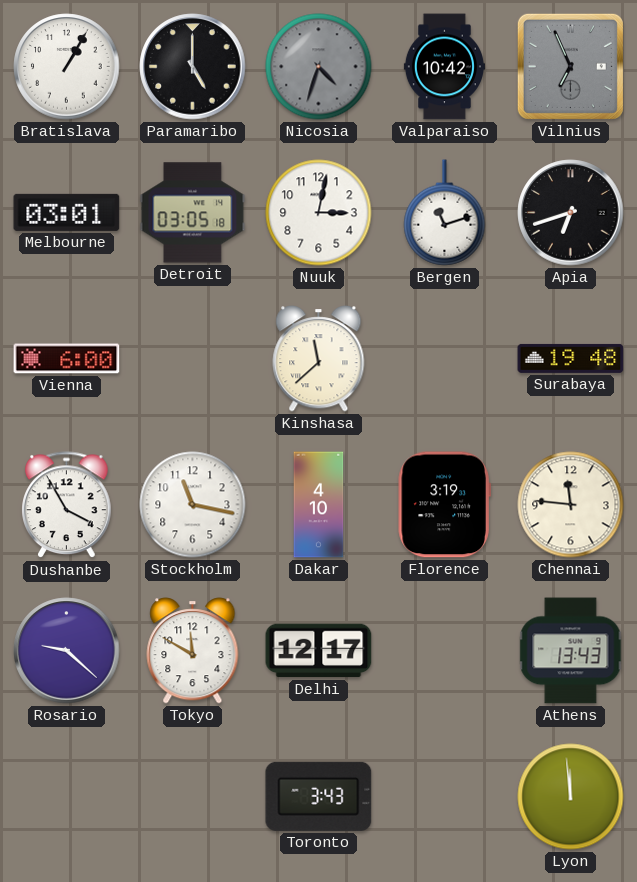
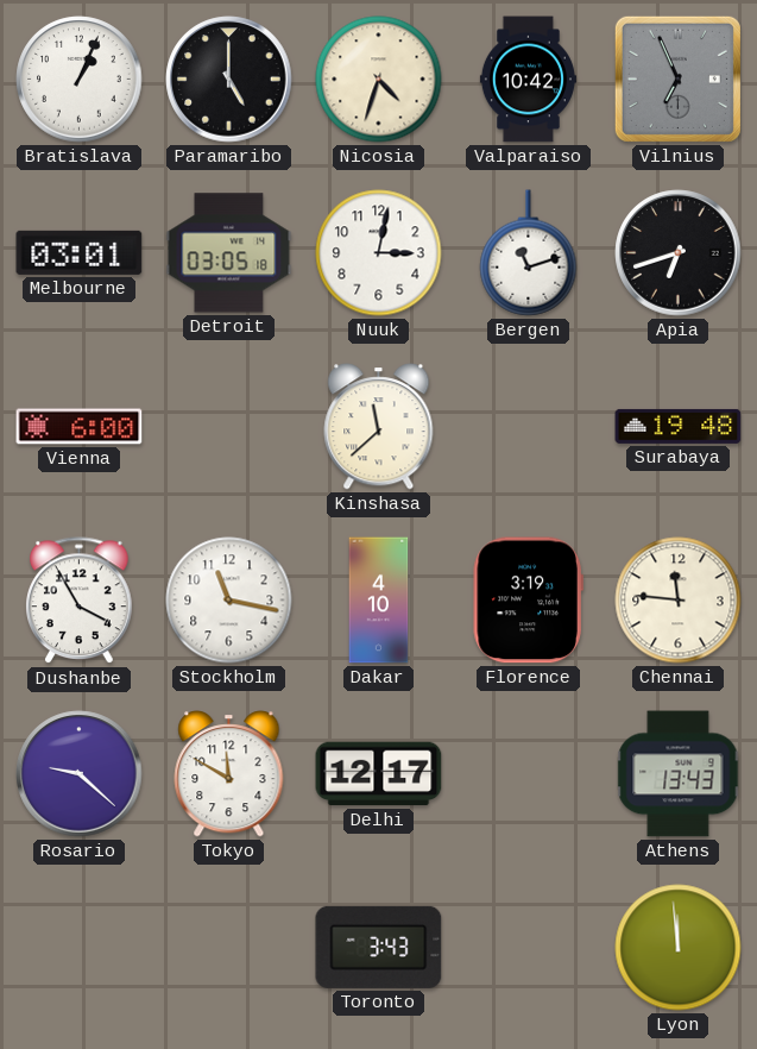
Bratislava: 1:05 -> 1:04
Nicosia dial: grey -> cream
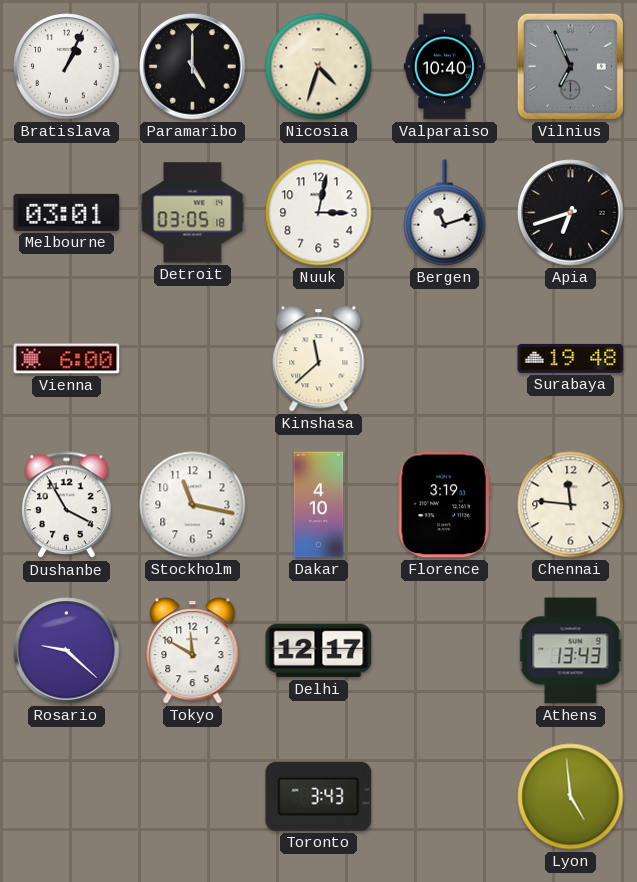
Valparaiso: 10:42 -> 10:40
Lyon: 11:59 -> 4:59
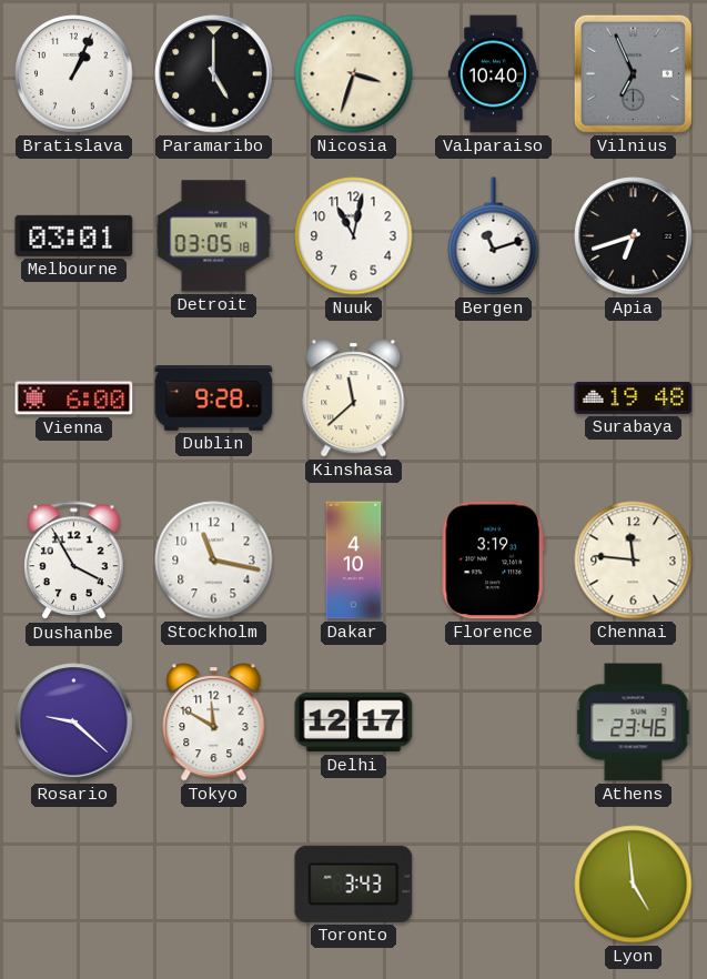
Nicosia: 4:33 -> 3:33
Nuuk: 3:02 -> 11:02
Dublin: none -> 9:28
Athens: 13:43 -> 23:46
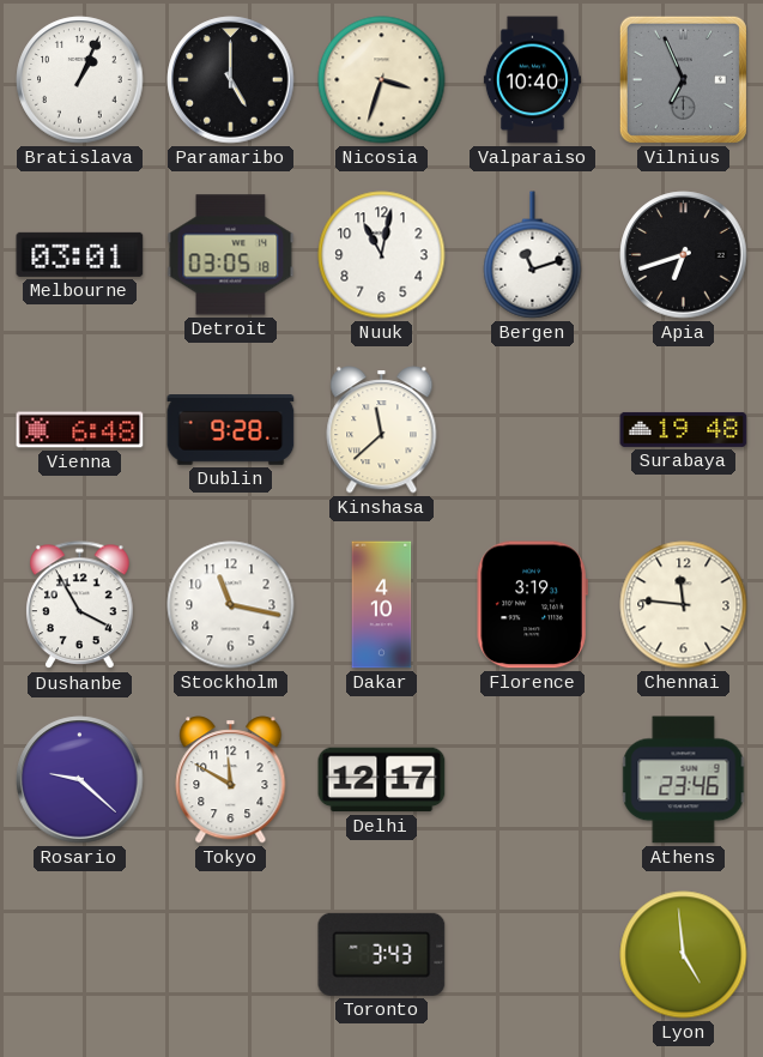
Vienna: 6:00 -> 6:48
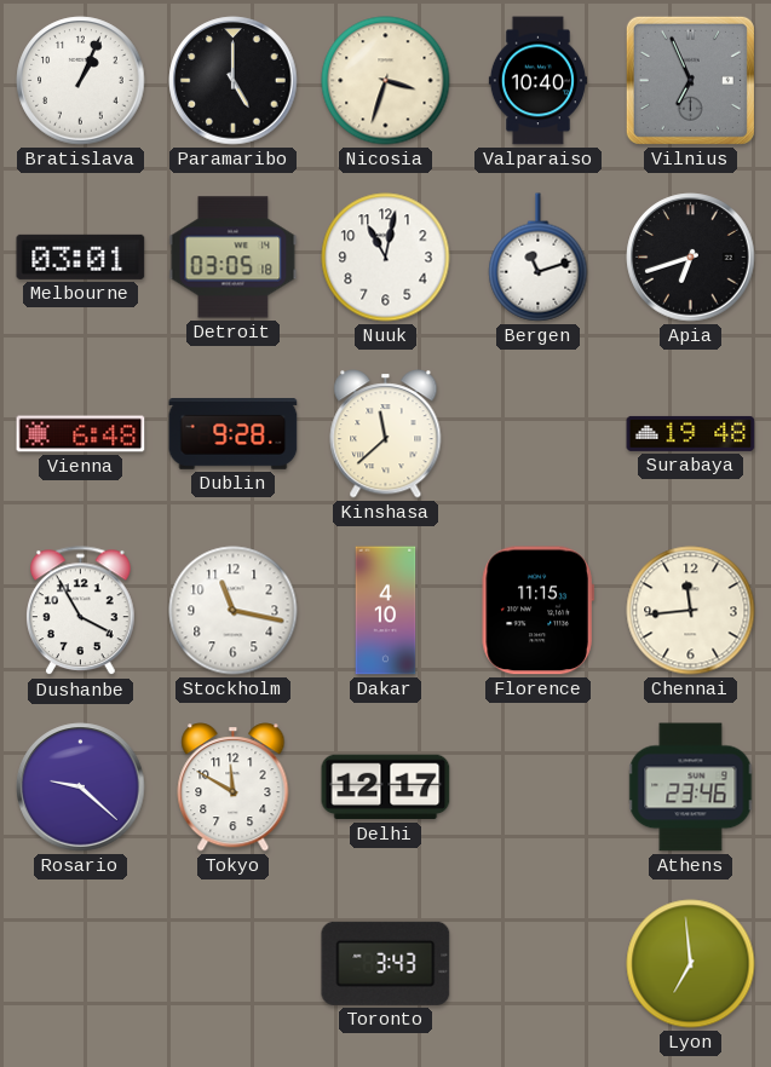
Florence: 3:19 -> 11:15
Chennai: 11:46 -> 11:44
Lyon: 4:59 -> 6:59
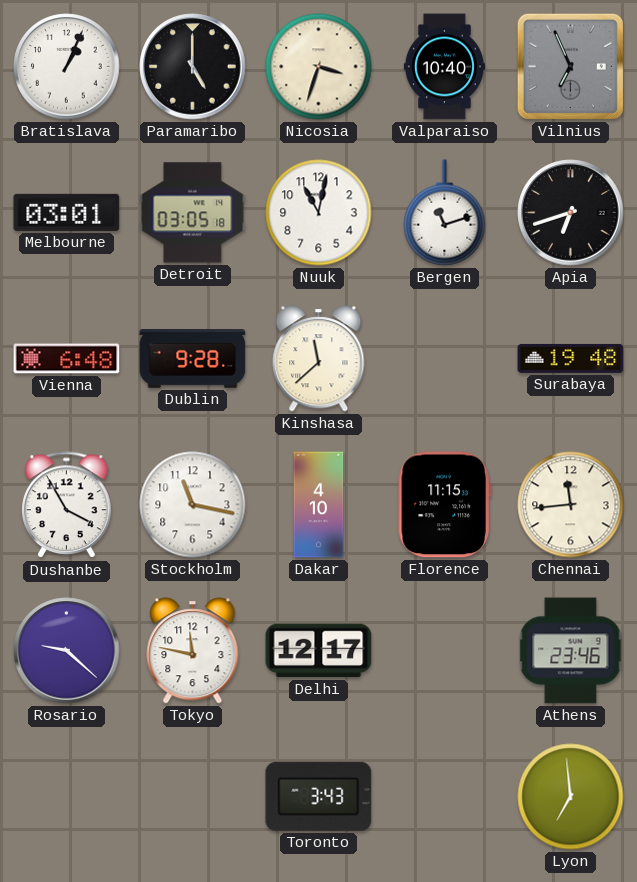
Tokyo: 11:50 -> 11:47
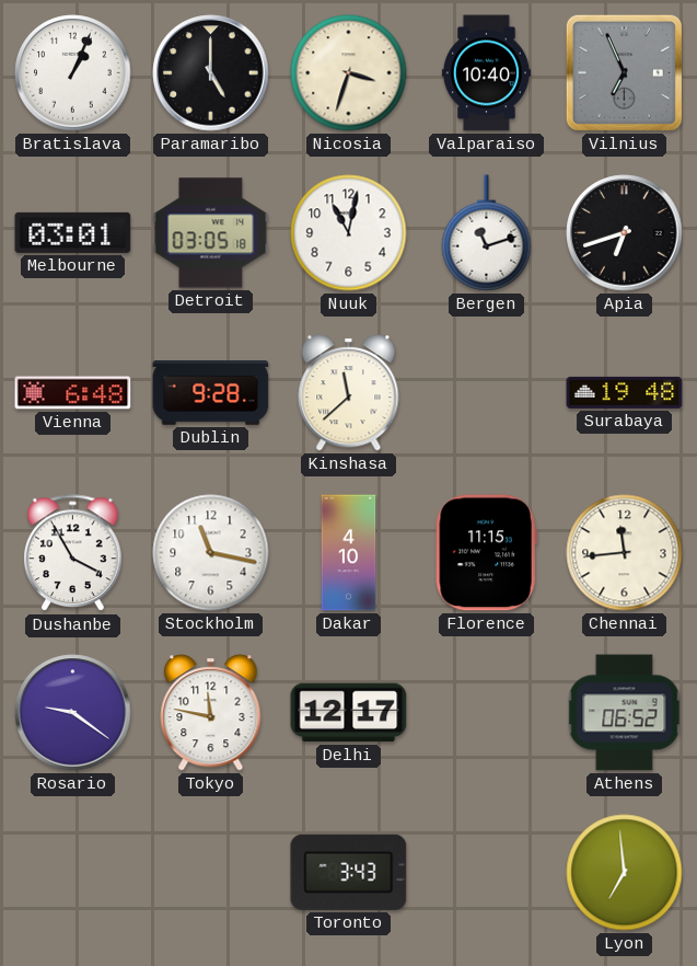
Rosario: 9:22 -> 9:21
Athens: 23:46 -> 06:52
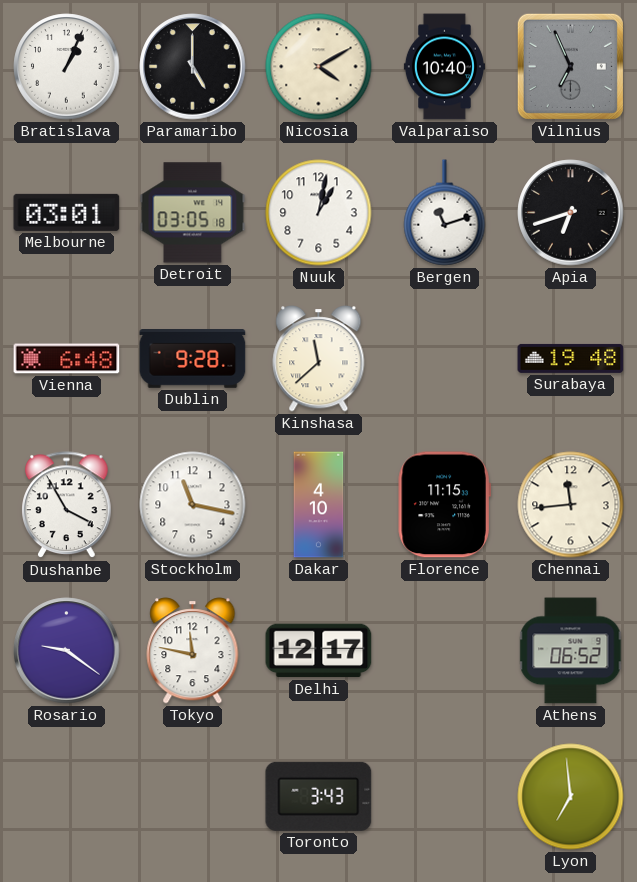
Nicosia: 3:33 -> 4:10
Nuuk: 11:02 -> 1:02
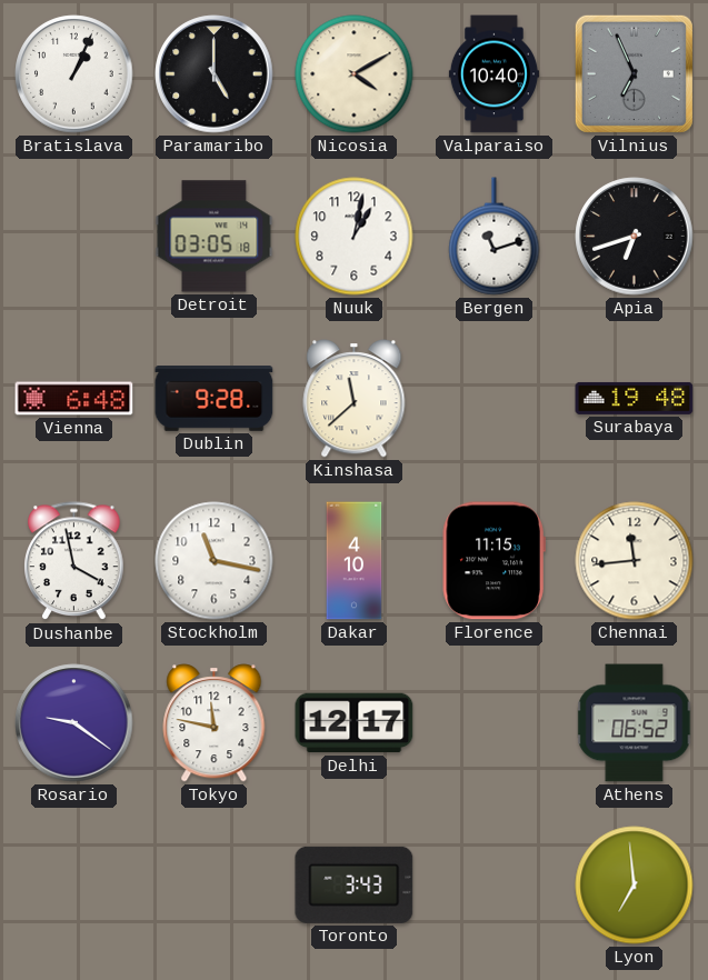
Melbourne: 03:01 -> none
Dushanbe: 3:55 -> 3:58
